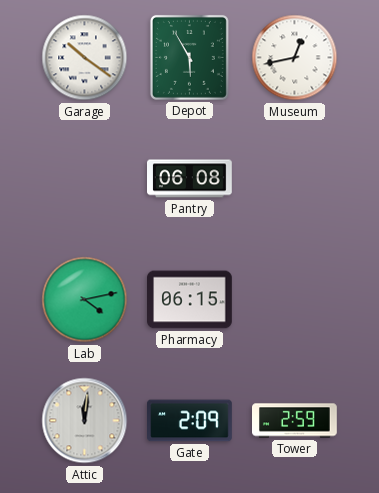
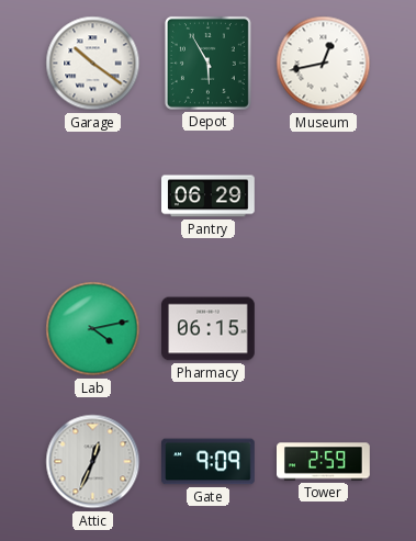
Pantry: 06:08 -> 06:29
Attic: 12:01 -> 12:34
Gate: 2:09 -> 9:09
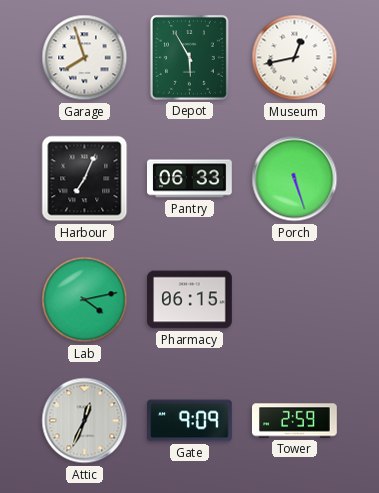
Garage: 10:21 -> 7:57
Harbour: none -> 7:04
Pantry: 06:29 -> 06:33
Porch: none -> 5:27
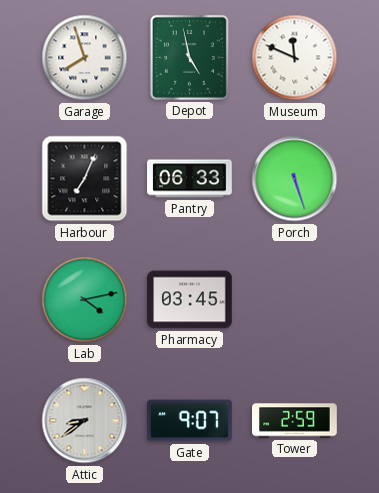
Depot: 5:55 -> 4:58
Museum: 12:43 -> 11:49
Pharmacy: 06:15 -> 03:45
Attic: 12:34 -> 8:39
Gate: 9:09 -> 9:07
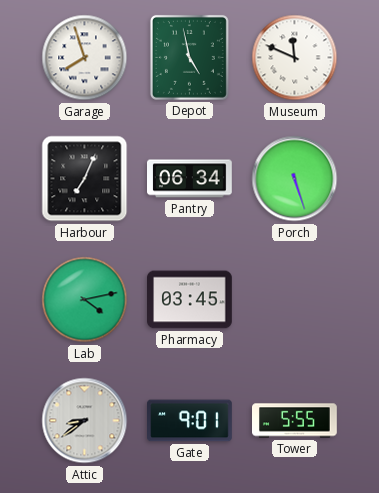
Pantry: 06:33 -> 06:34
Gate: 9:07 -> 9:01
Tower: 2:59 -> 5:55
